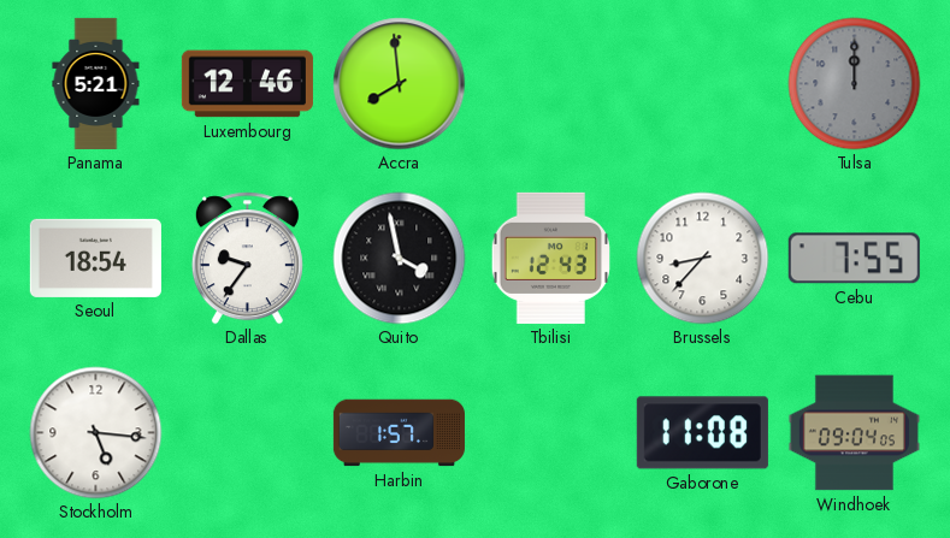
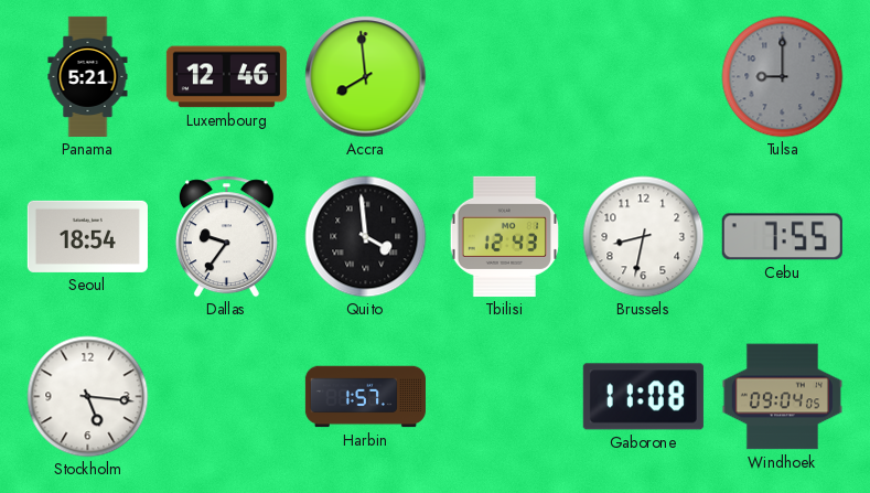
Tulsa: 12:00 -> 9:00
Quito: 3:58 -> 3:59
Brussels: 8:37 -> 8:32
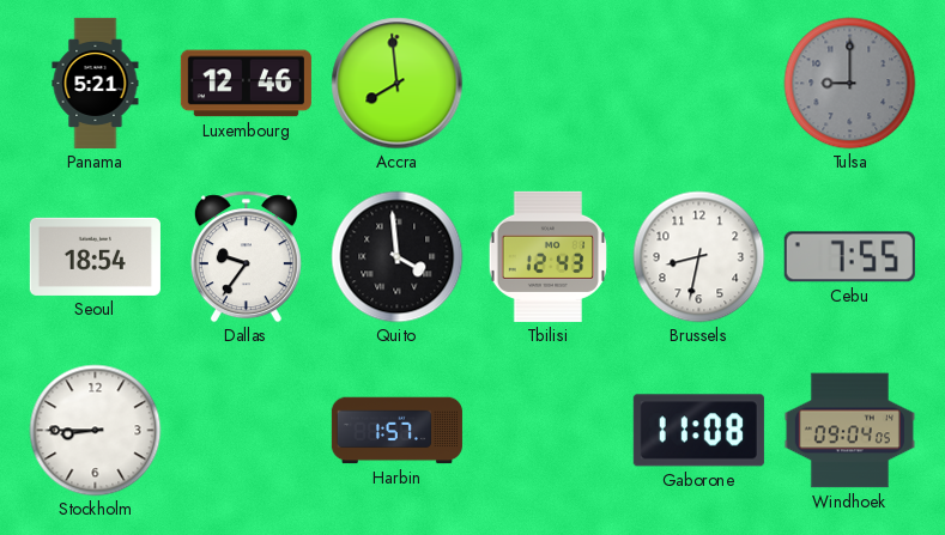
Stockholm: 5:16 -> 8:45
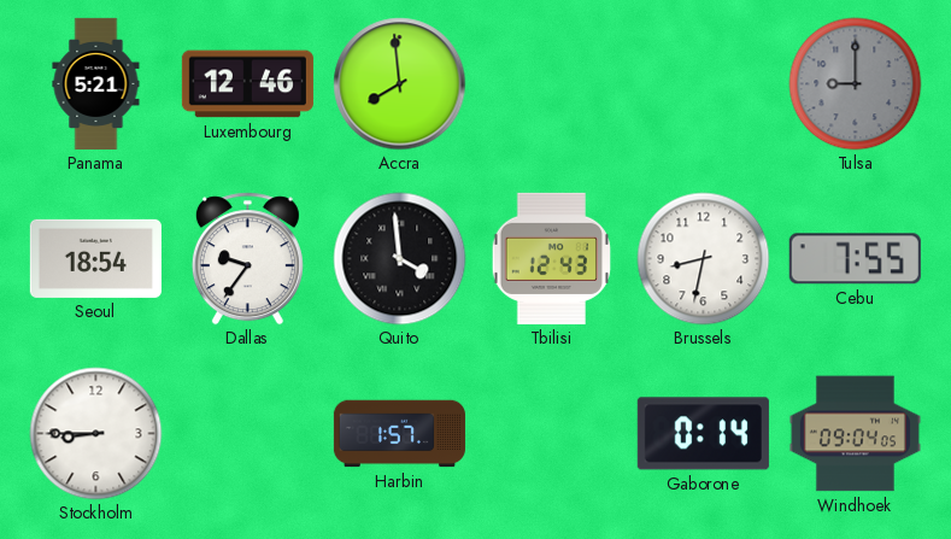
Gaborone: 11:08 -> 0:14
